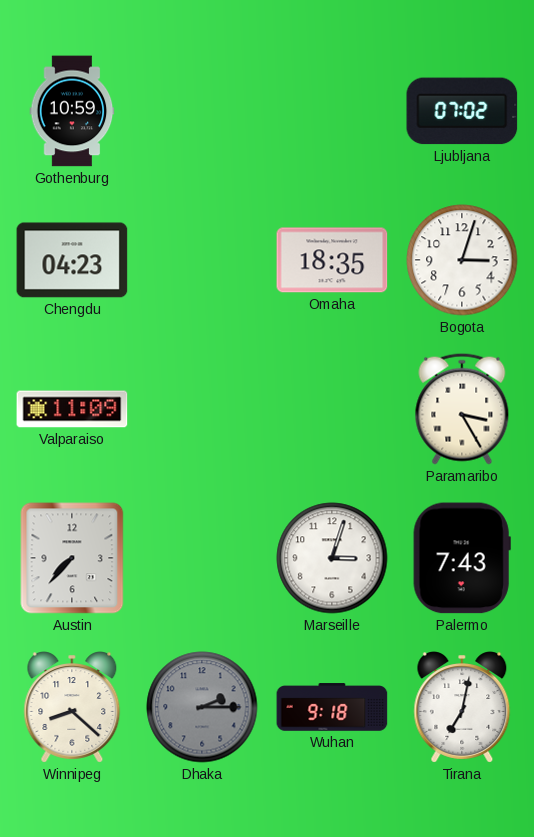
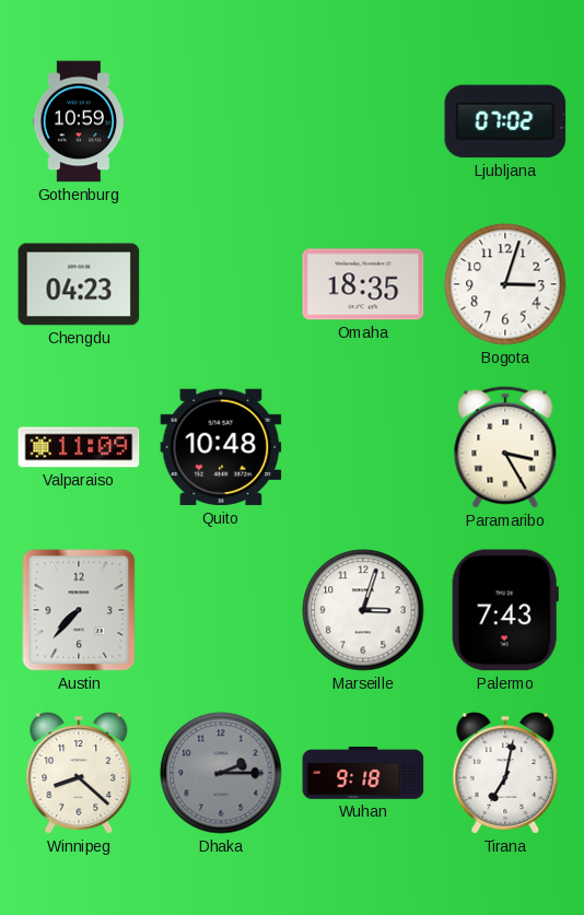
Quito: none -> 10:48
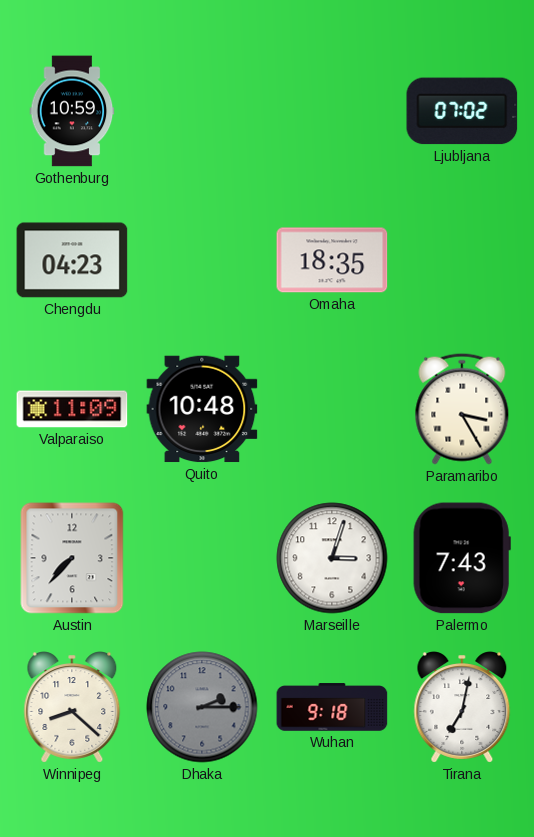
Bogota: 3:03 -> none
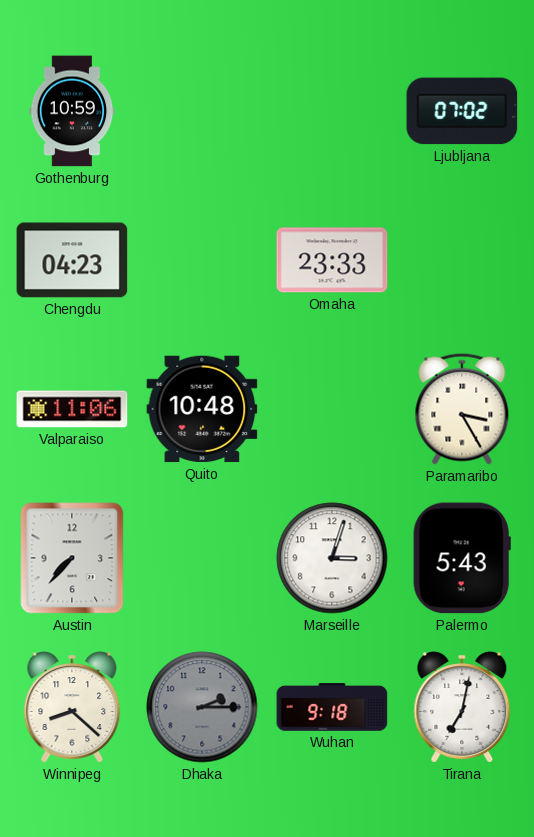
Omaha: 18:35 -> 23:33
Valparaiso: 11:09 -> 11:06
Palermo: 7:43 -> 5:43
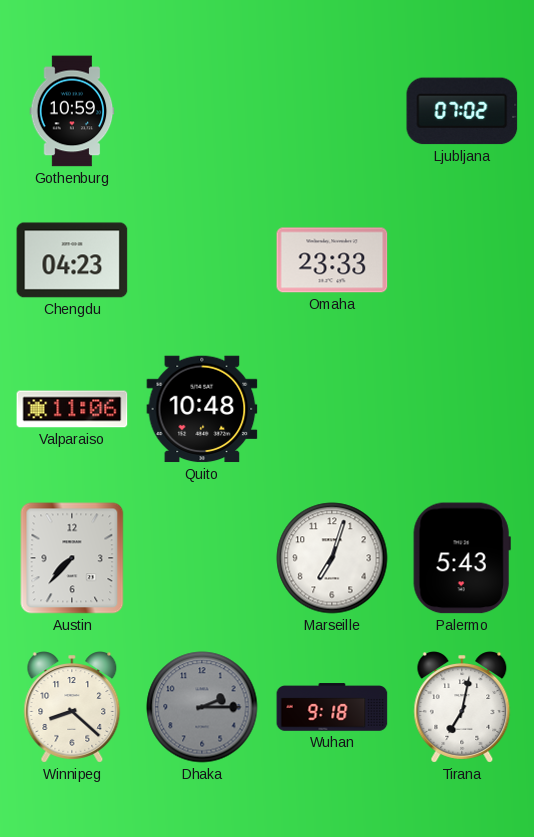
Paramaribo: 3:25 -> none
Marseille: 3:03 -> 7:03
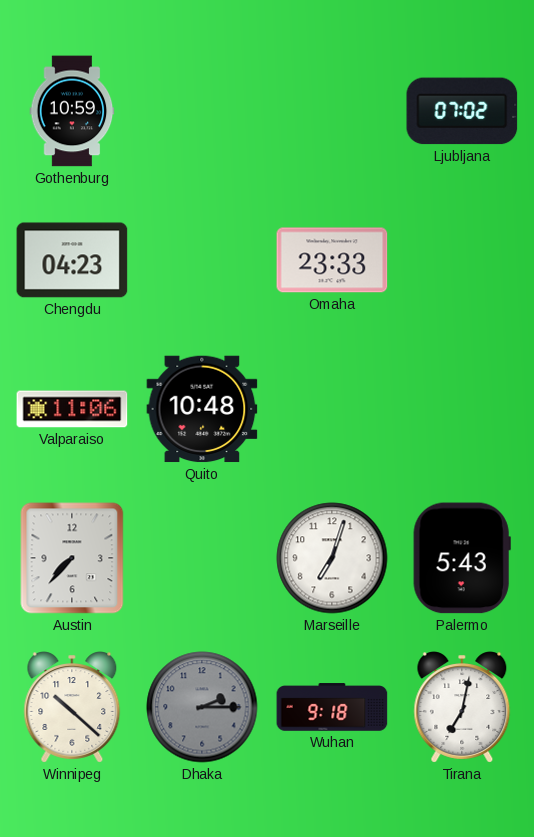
Winnipeg: 8:22 -> 10:22
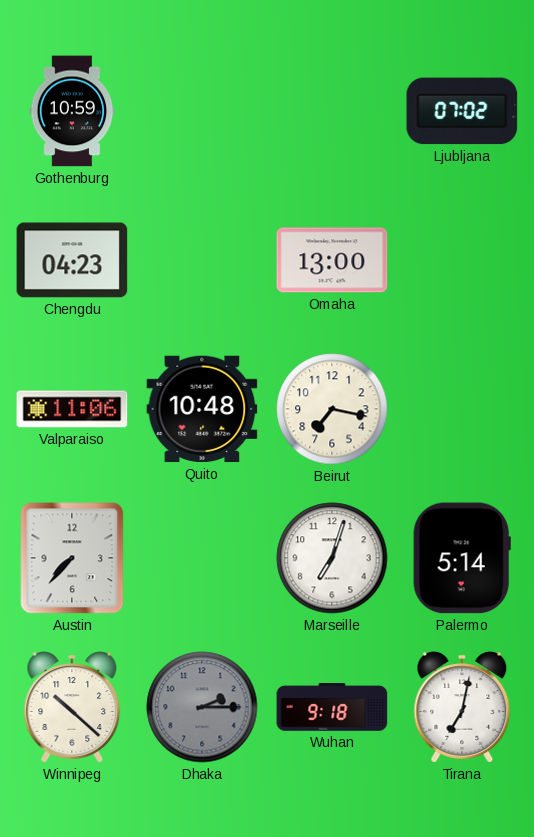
Omaha: 23:33 -> 13:00
Beirut: none -> 7:17
Palermo: 5:43 -> 5:14
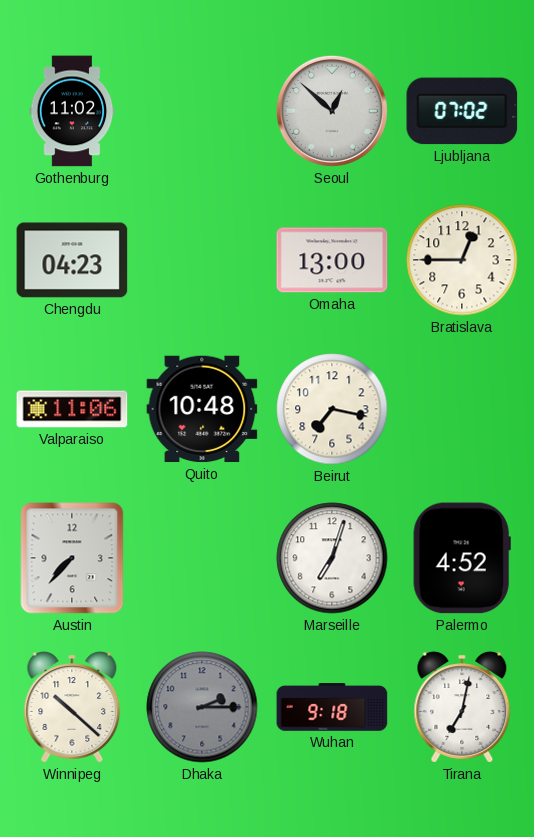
Gothenburg: 10:59 -> 11:02
Seoul: none -> 12:52
Bratislava: none -> 12:45
Palermo: 5:14 -> 4:52
